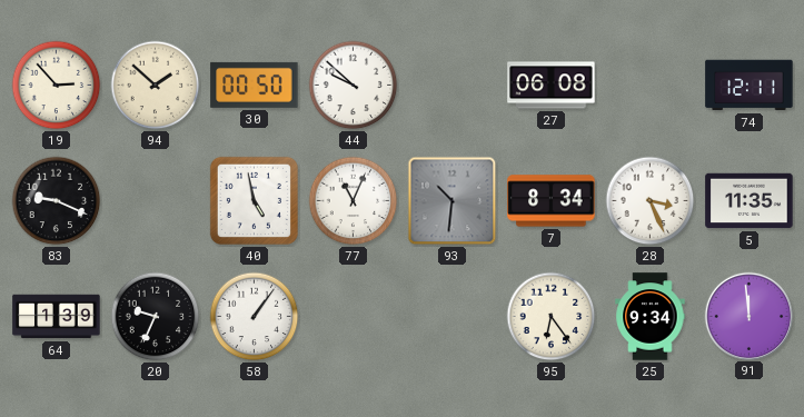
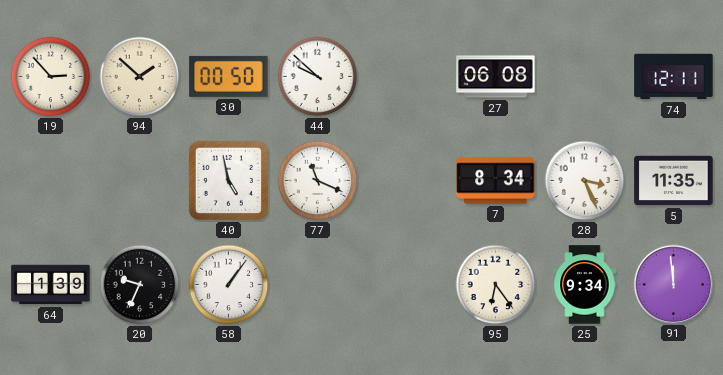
83: 9:19 -> none
77: 11:04 -> 11:19
93: 10:31 -> none
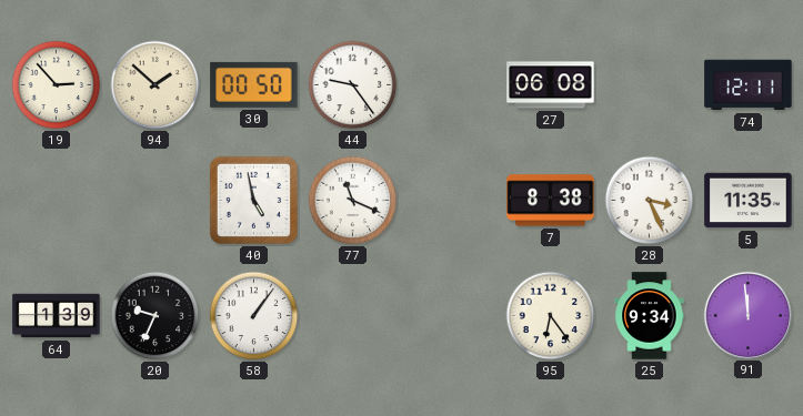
44: 9:52 -> 9:24
7: 8:34 -> 8:38
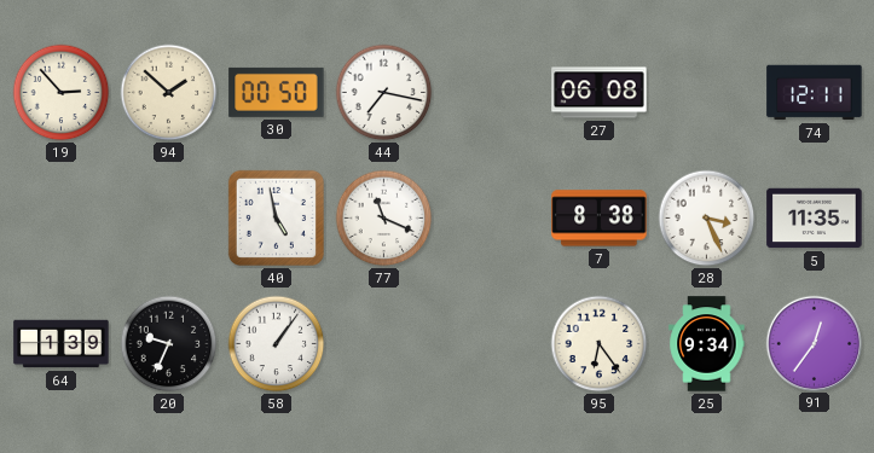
44: 9:24 -> 7:17
91: 11:59 -> 12:36
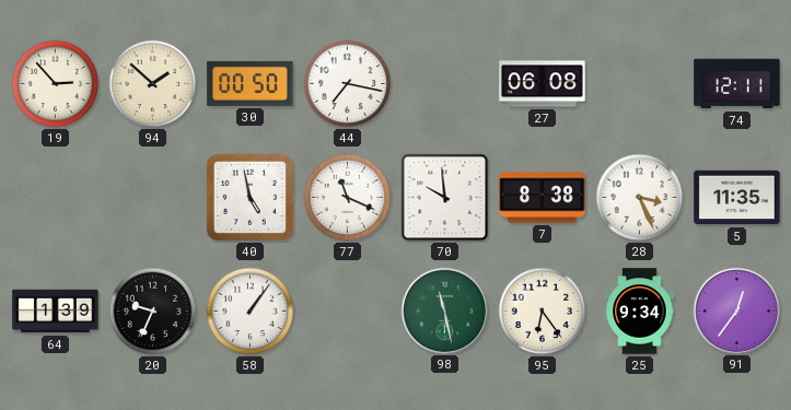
70: none -> 9:59
98: none -> 11:28
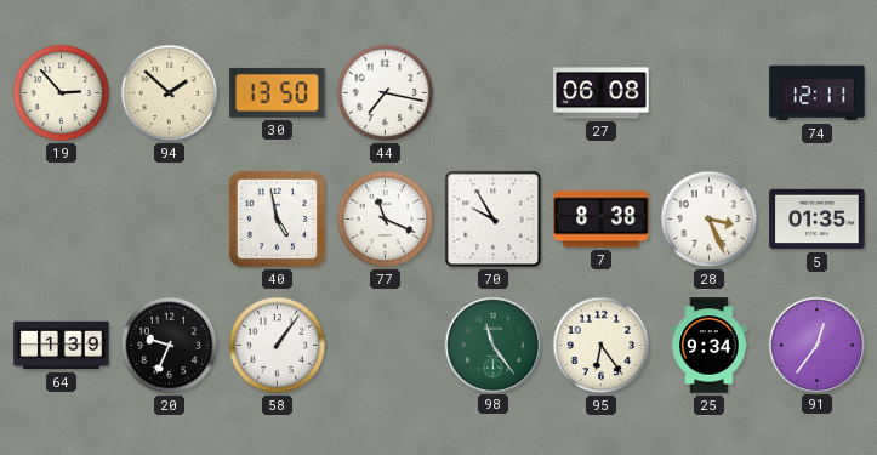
30: 00:50 -> 13:50
70: 9:59 -> 9:55
5: 11:35 -> 01:35
98: 11:28 -> 11:24
